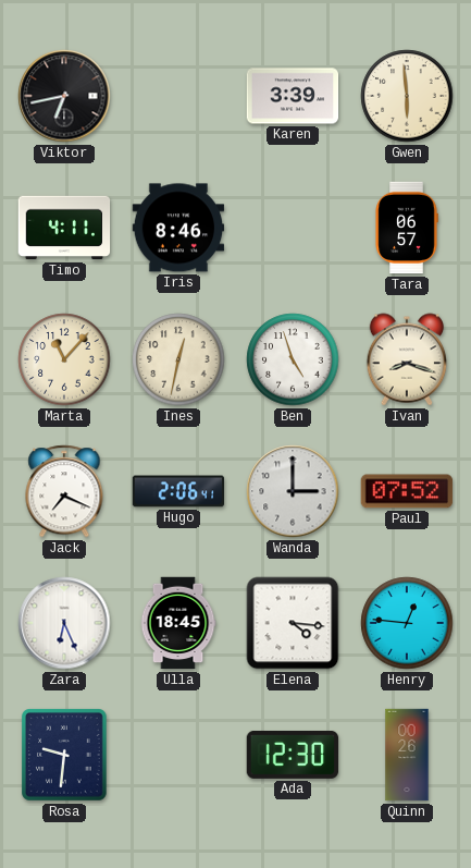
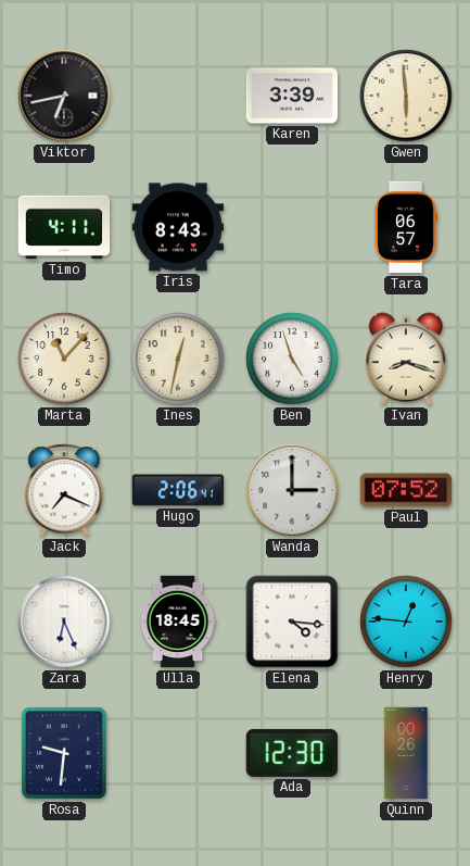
Iris: 8:46 -> 8:43
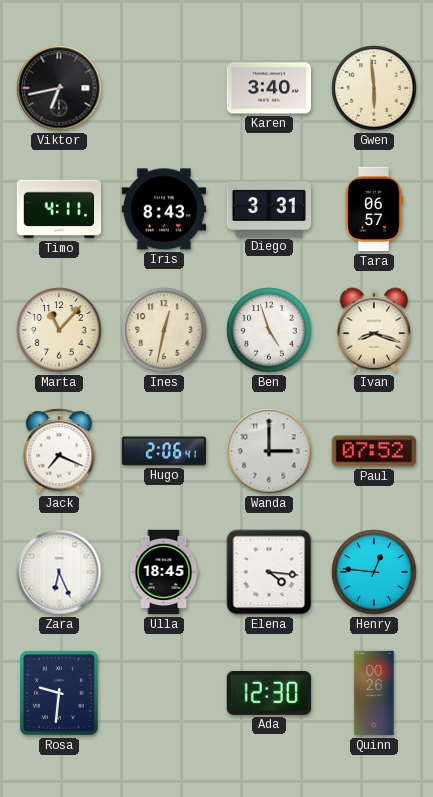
Karen: 3:39 -> 3:40
Diego: none -> 3:31
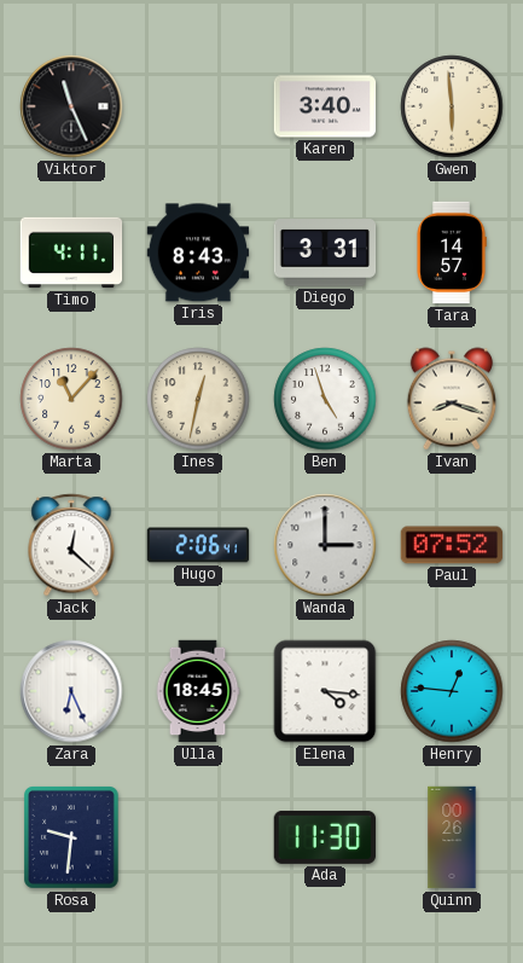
Viktor: 6:43 -> 11:26
Tara: 06:57 -> 14:57
Jack: 7:19 -> 12:22
Ada: 12:30 -> 11:30
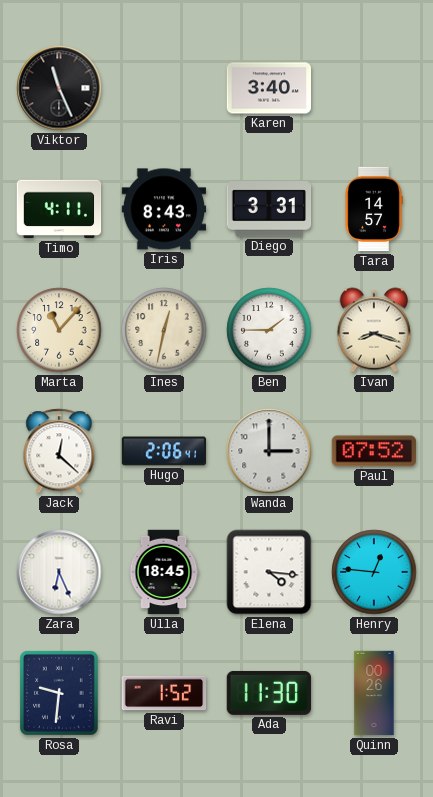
Gwen: 5:59 -> none
Ben: 4:57 -> 1:45
Ravi: none -> 1:52
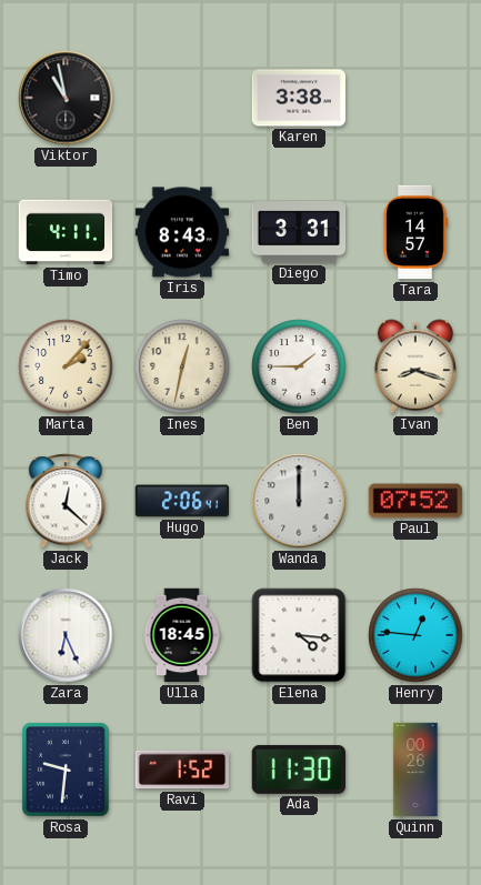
Viktor: 11:26 -> 10:58
Karen: 3:40 -> 3:38
Marta: 11:07 -> 2:07
Wanda: 3:00 -> 12:00
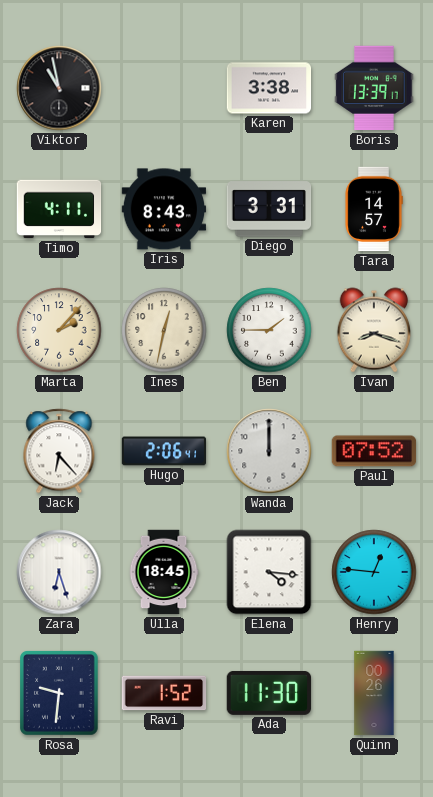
Boris: none -> 13:39
Jack: 12:22 -> 6:23
Zara: 6:26 -> 6:27
